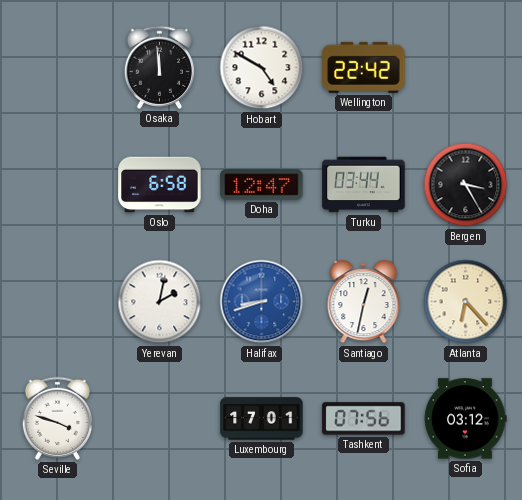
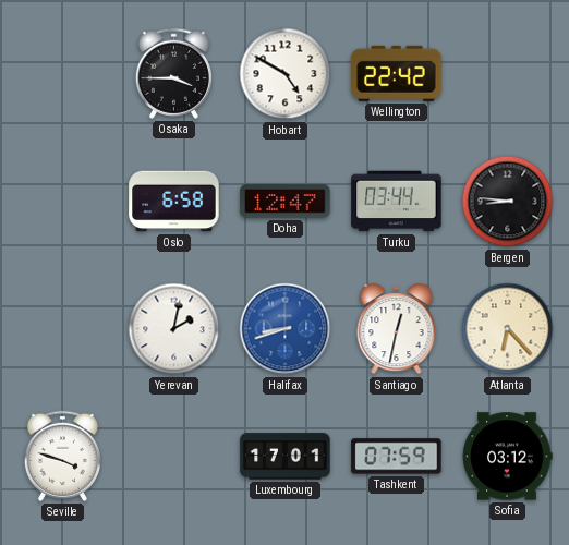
Osaka: 11:59 -> 3:45
Bergen: 3:25 -> 8:46
Tashkent: 07:56 -> 07:59
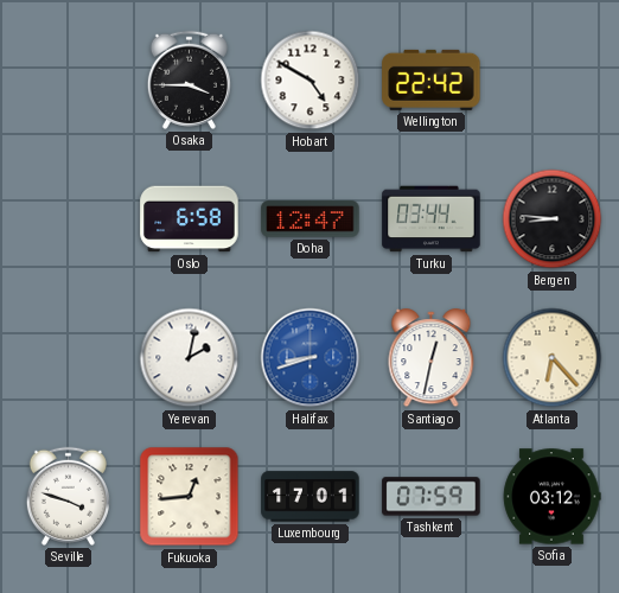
Fukuoka: none -> 12:44
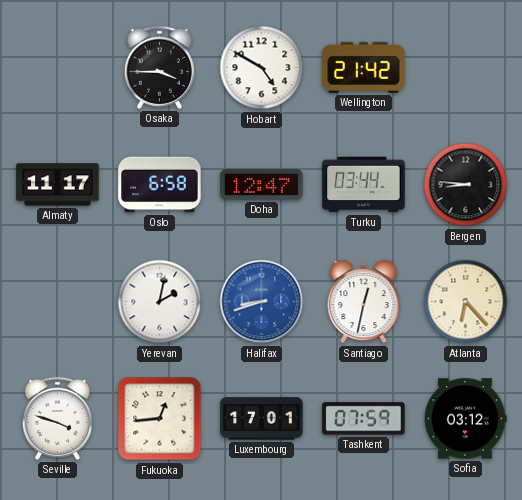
Wellington: 22:42 -> 21:42
Almaty: none -> 11:17
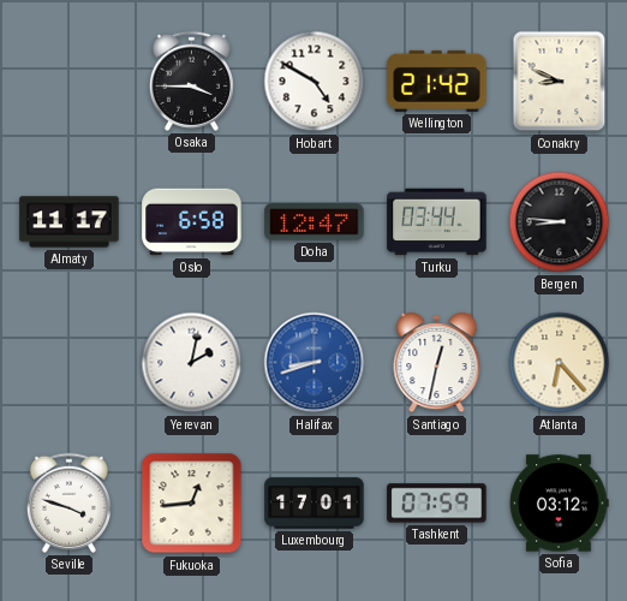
Conakry: none -> 8:49
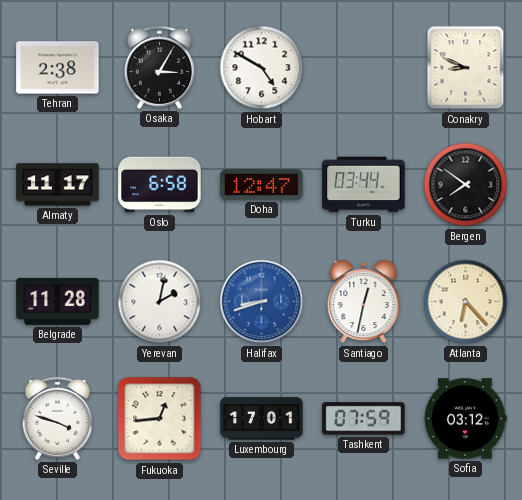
Tehran: none -> 2:38
Osaka: 3:45 -> 3:05
Wellington: 21:42 -> none
Bergen: 8:46 -> 7:51
Belgrade: none -> 11:28
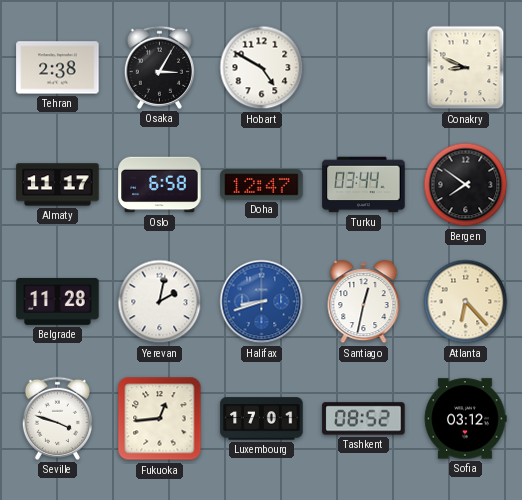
Tashkent: 07:59 -> 08:52
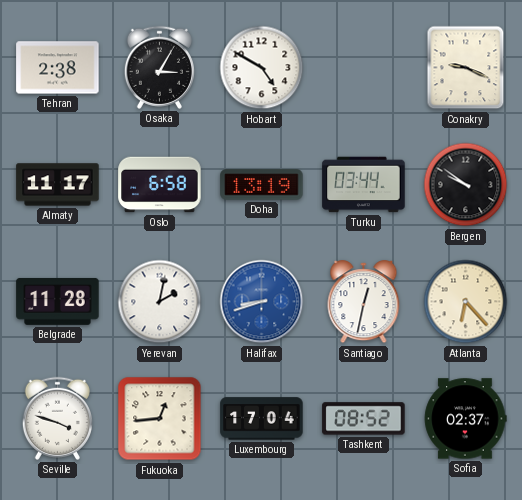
Conakry: 8:49 -> 9:19
Doha: 12:47 -> 13:19
Bergen: 7:51 -> 9:51
Luxembourg: 17:01 -> 17:04
Sofia: 03:12 -> 02:37
